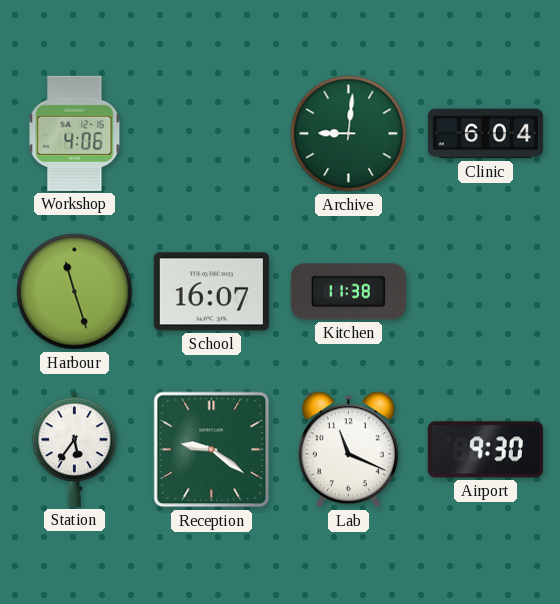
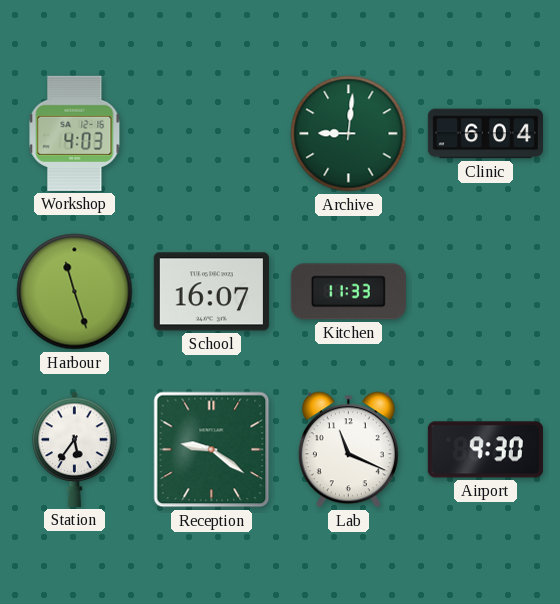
Workshop: 4:06 -> 4:03
Kitchen: 11:38 -> 11:33
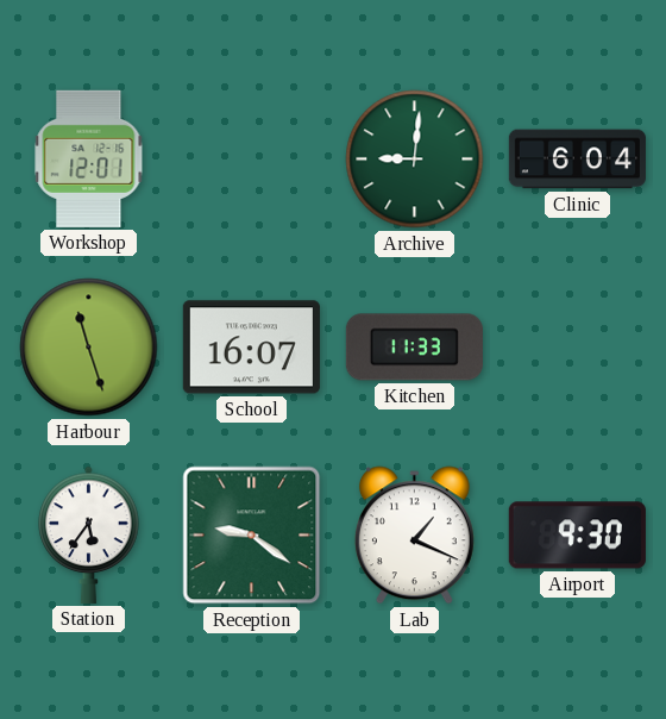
Workshop: 4:03 -> 12:01
Lab: 11:19 -> 1:19
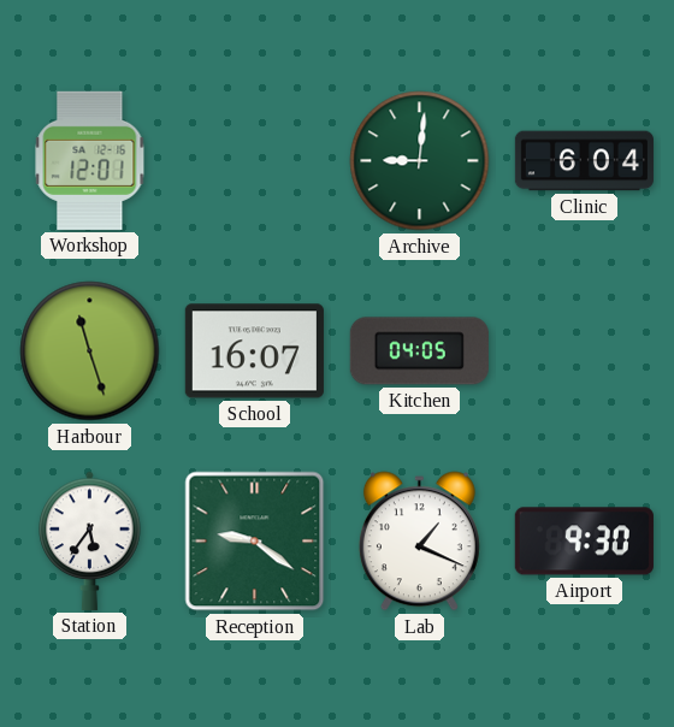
Kitchen: 11:33 -> 04:05
